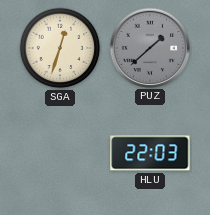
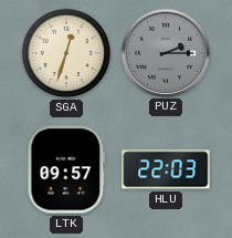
PUZ: 1:38 -> 2:15
LTK: none -> 09:57
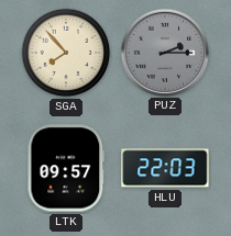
SGA: 12:33 -> 7:53
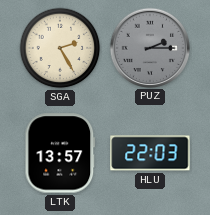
SGA: 7:53 -> 2:25
LTK: 09:57 -> 13:57
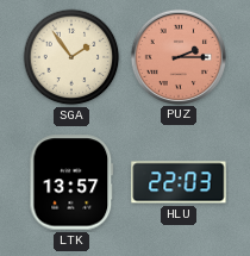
SGA: 2:25 -> 1:54
PUZ dial: grey -> salmon
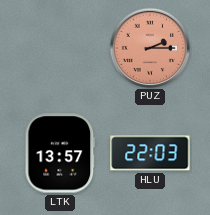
SGA: 1:54 -> none
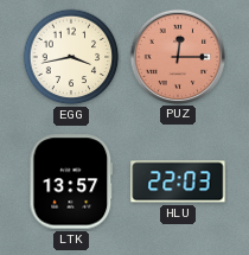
EGG: none -> 3:43
PUZ: 2:15 -> 12:15
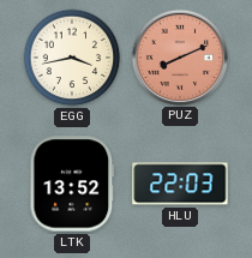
PUZ: 12:15 -> 8:11
LTK: 13:57 -> 13:52
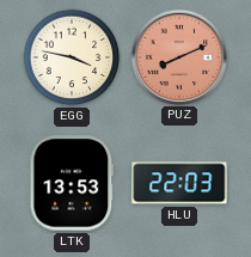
EGG: 3:43 -> 3:47
LTK: 13:52 -> 13:53
